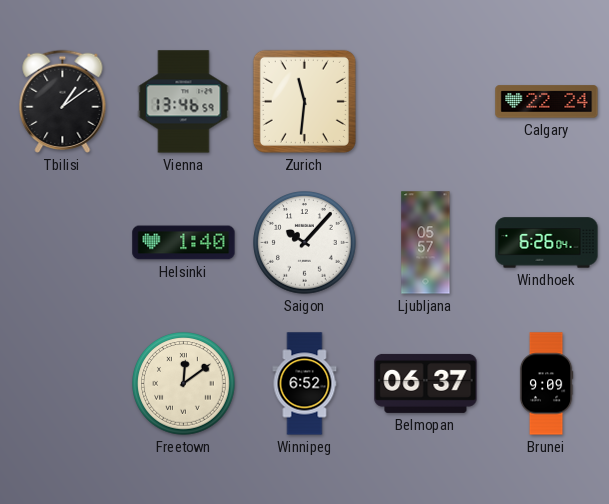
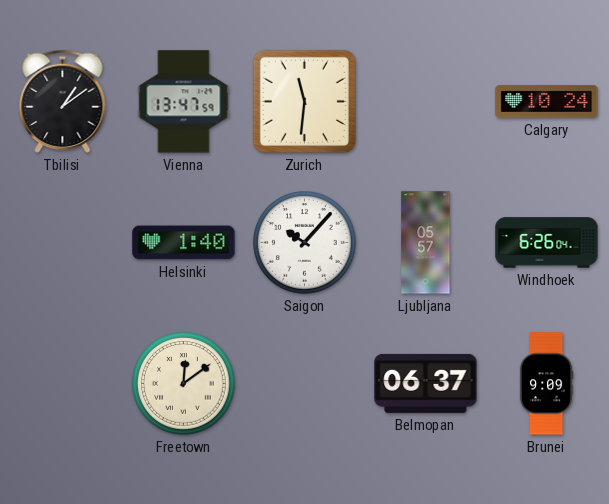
Vienna: 13:46 -> 13:47
Calgary: 22:24 -> 10:24
Winnipeg: 6:52 -> none
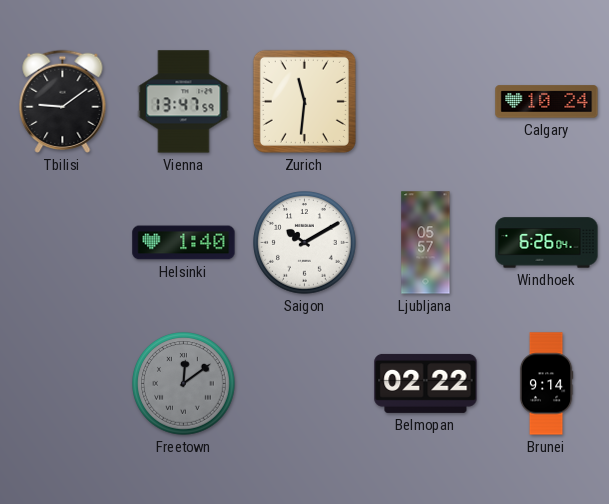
Tbilisi: 1:09 -> 9:09
Saigon: 10:07 -> 10:10
Freetown dial: cream -> grey
Belmopan: 06:37 -> 02:22
Brunei: 9:09 -> 9:14
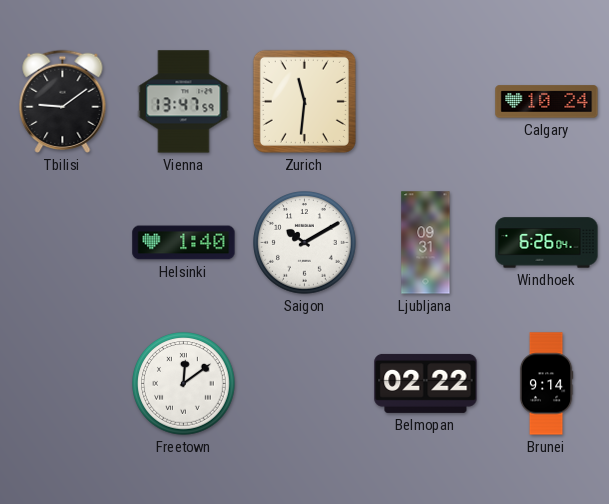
Ljubljana: 05:57 -> 09:31
Freetown dial: grey -> white
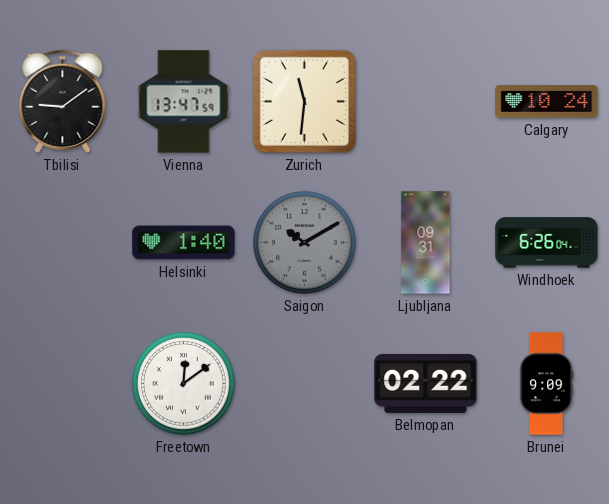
Saigon dial: white -> grey
Brunei: 9:14 -> 9:09
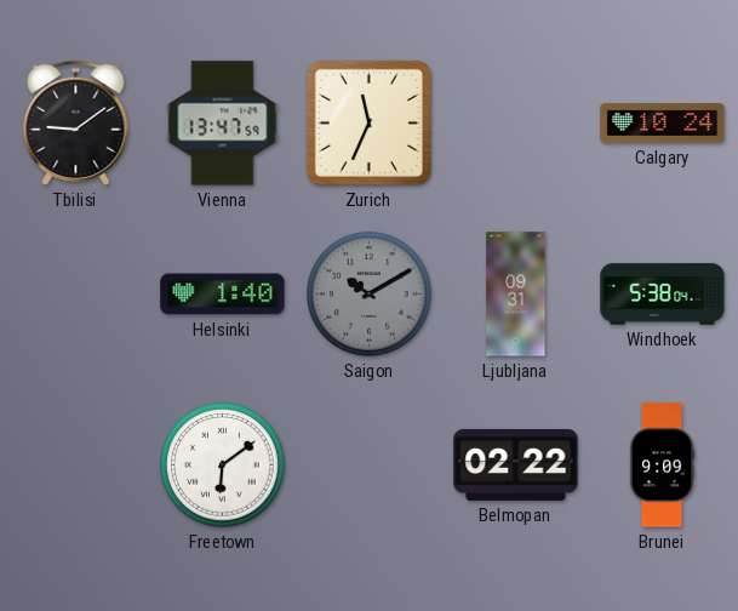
Zurich: 11:31 -> 11:34
Windhoek: 6:26 -> 5:38
Freetown: 12:09 -> 6:09
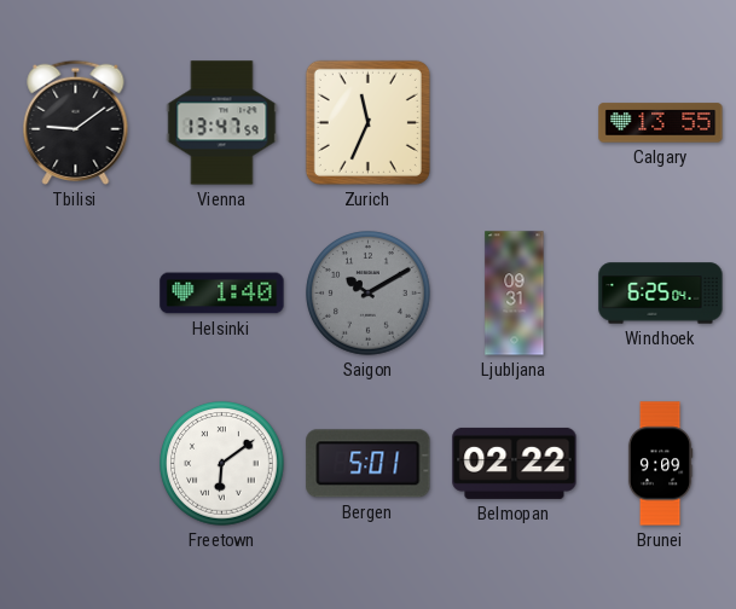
Calgary: 10:24 -> 13:55
Windhoek: 5:38 -> 6:25
Bergen: none -> 5:01
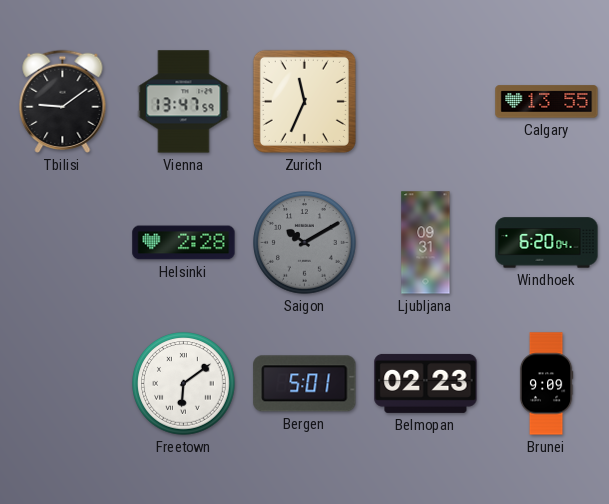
Helsinki: 1:40 -> 2:28
Windhoek: 6:25 -> 6:20
Belmopan: 02:22 -> 02:23
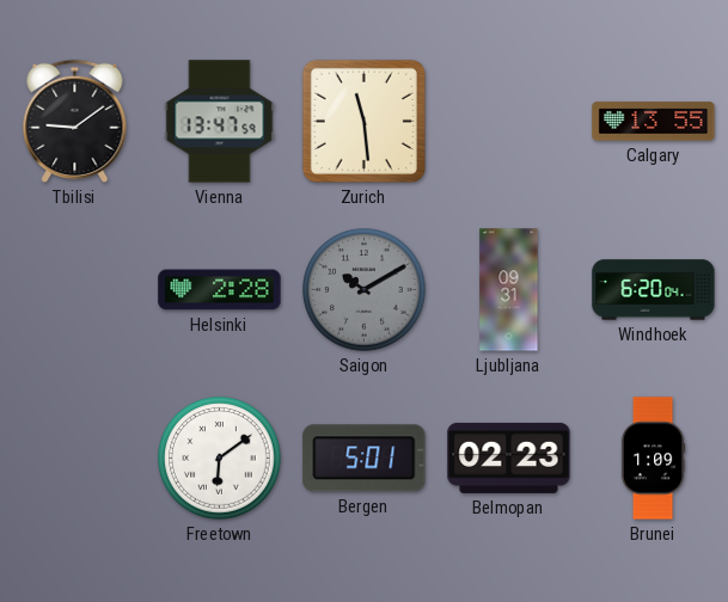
Zurich: 11:34 -> 11:29
Brunei: 9:09 -> 1:09
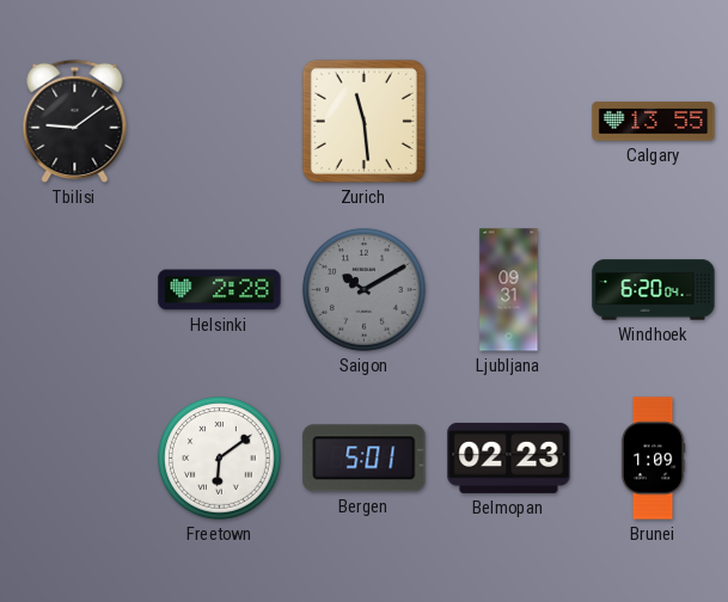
Vienna: 13:47 -> none
